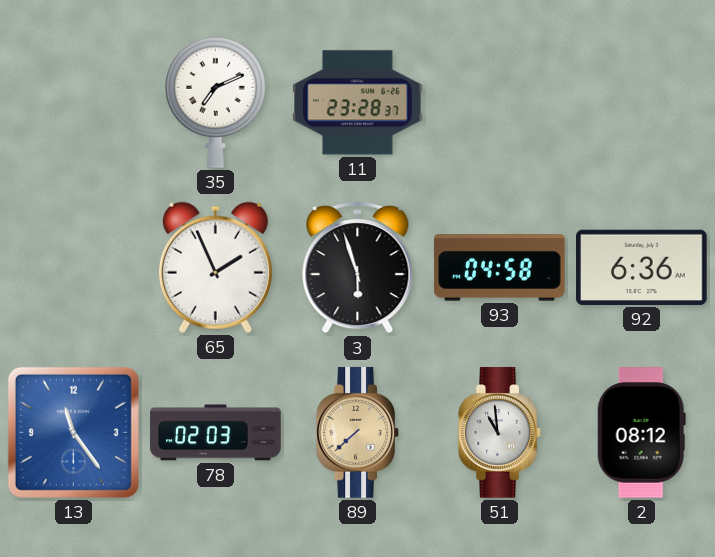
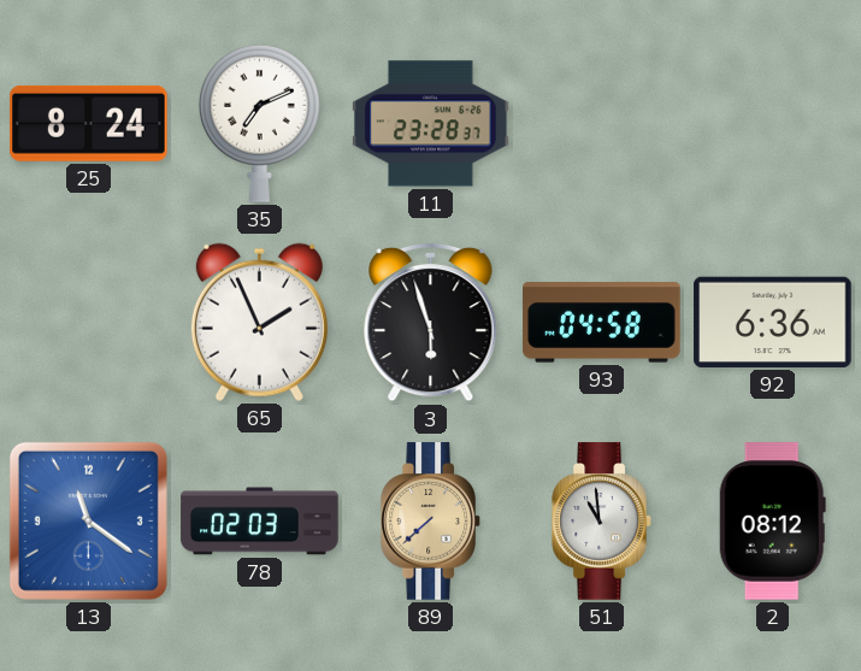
25: none -> 8:24
13: 11:24 -> 11:21
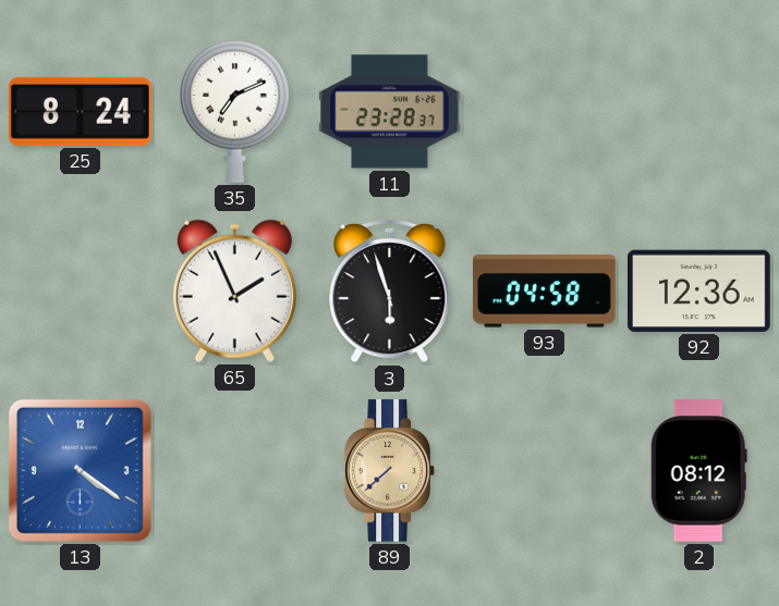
92: 6:36 -> 12:36
13: 11:21 -> 4:21
78: 02:03 -> none
51: 10:59 -> none
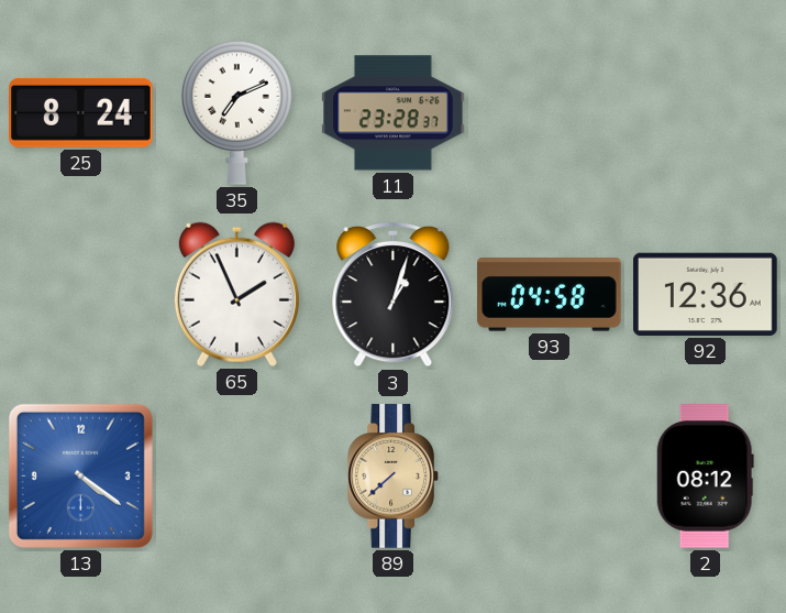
3: 5:57 -> 1:03
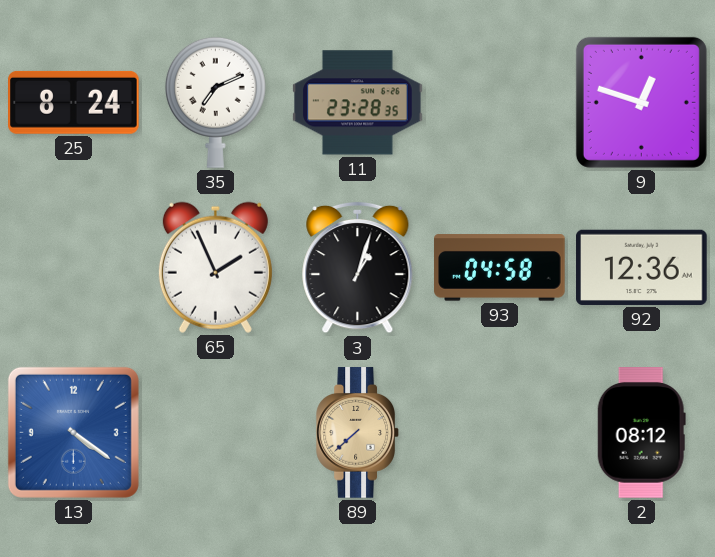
11: 23:28:37 -> 23:28:35
9: none -> 12:48
